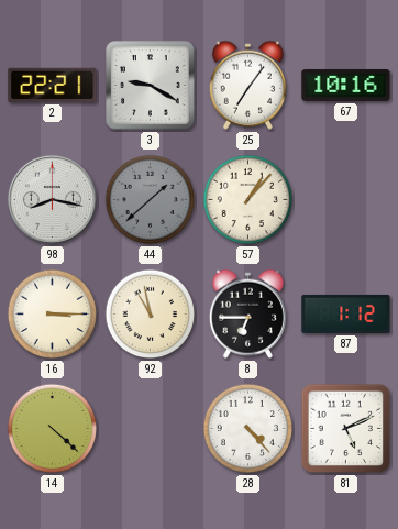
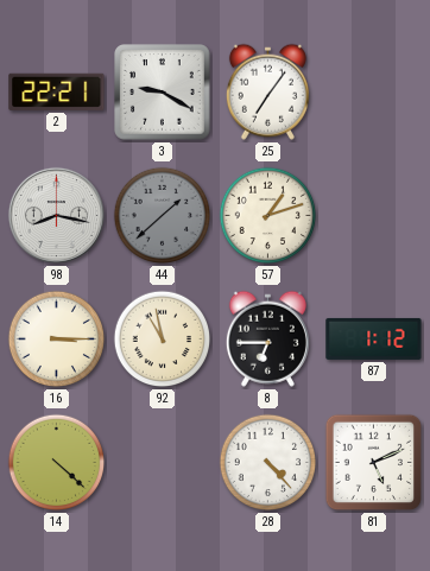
67: 10:16 -> none
57: 1:07 -> 1:12
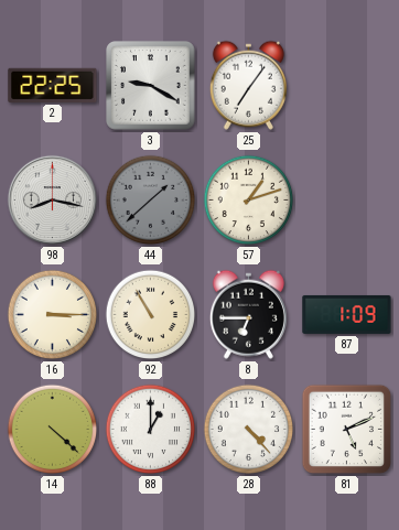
2: 22:21 -> 22:25
92: 10:58 -> 10:55
87: 1:12 -> 1:09
88: none -> 1:00
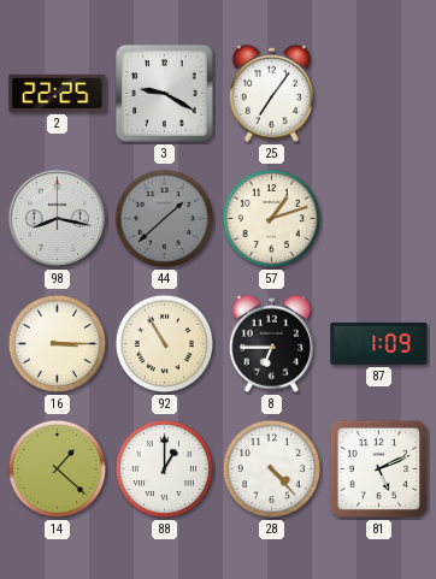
14: 4:22 -> 1:22
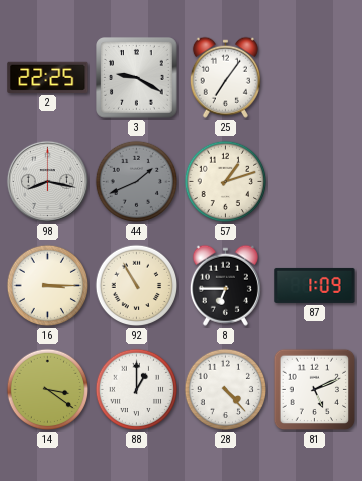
44: 1:38 -> 1:41
14: 1:22 -> 3:21
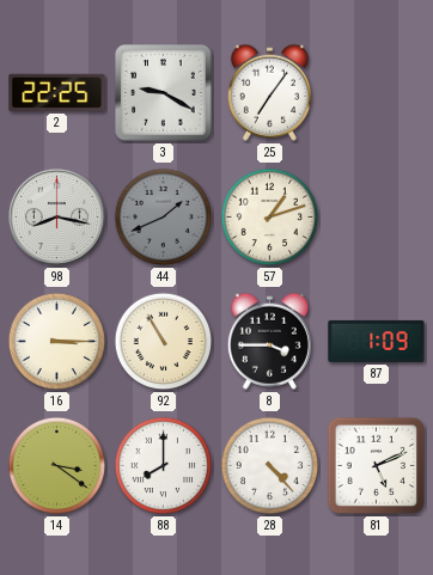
8: 6:45 -> 3:45
88: 1:00 -> 8:00
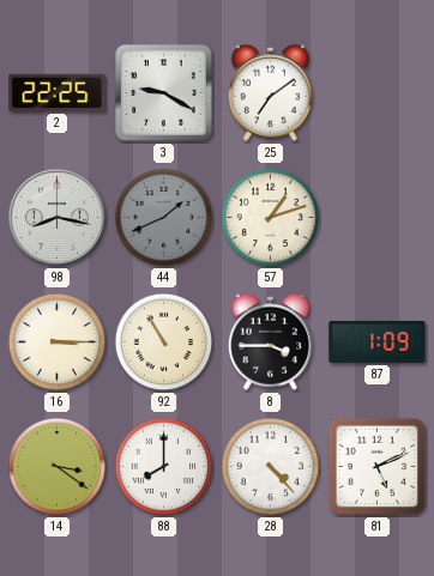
25: 7:06 -> 7:09
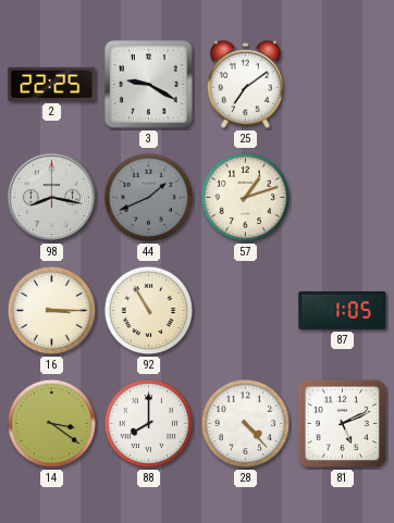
8: 3:45 -> none
87: 1:09 -> 1:05
